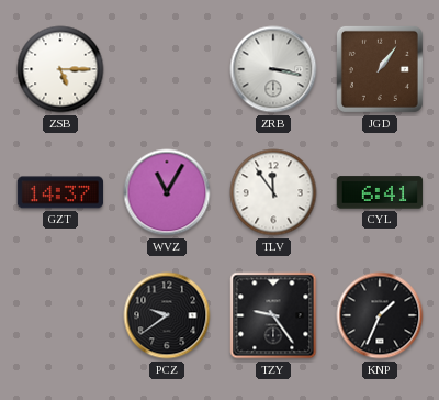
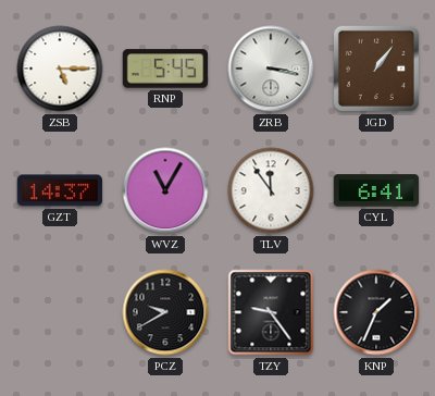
RNP: none -> 5:45
PCZ: 9:39 -> 9:40
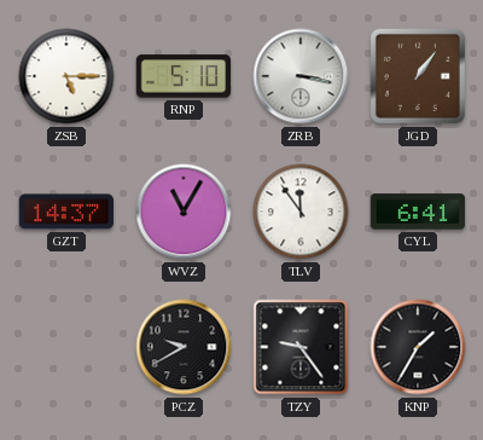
RNP: 5:45 -> 5:10
KNP: 1:34 -> 1:35
